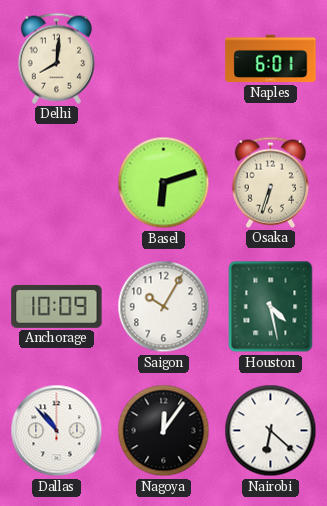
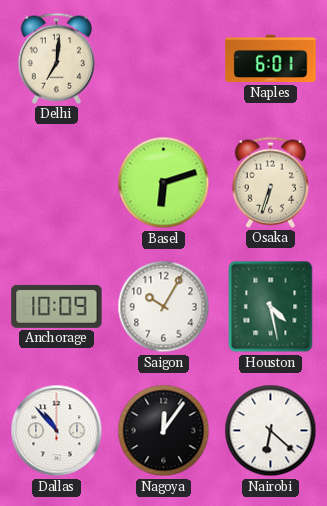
Delhi: 8:01 -> 7:01
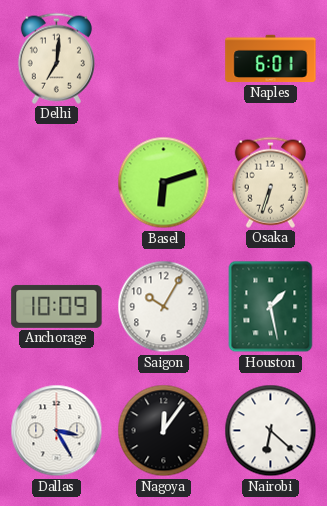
Houston: 4:28 -> 1:28
Dallas: 10:53 -> 3:25
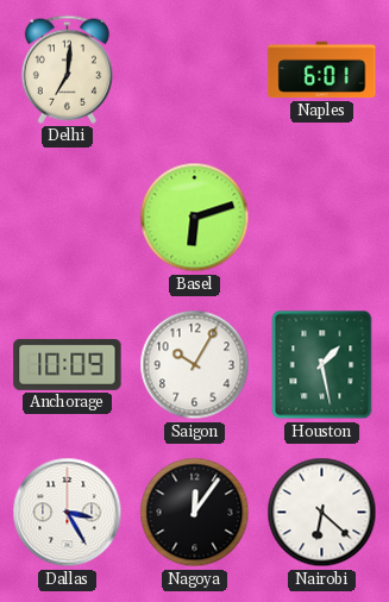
Osaka: 6:33 -> none
